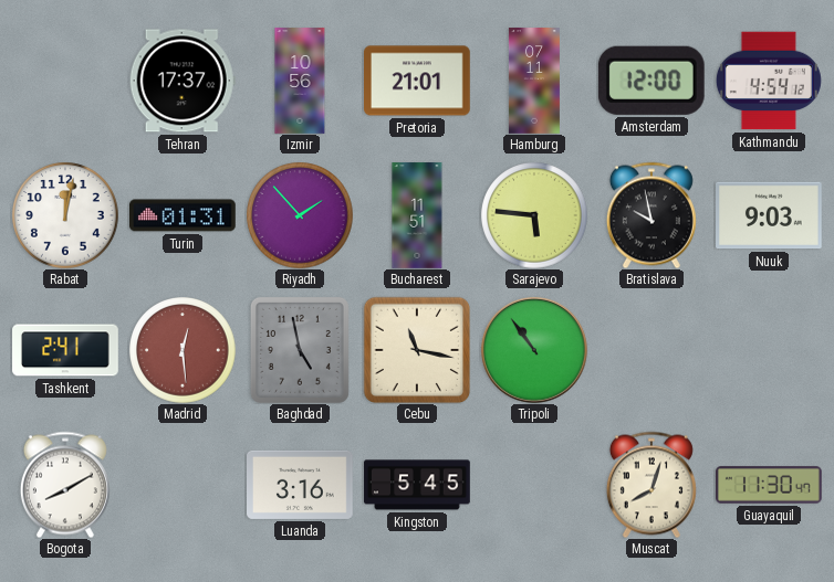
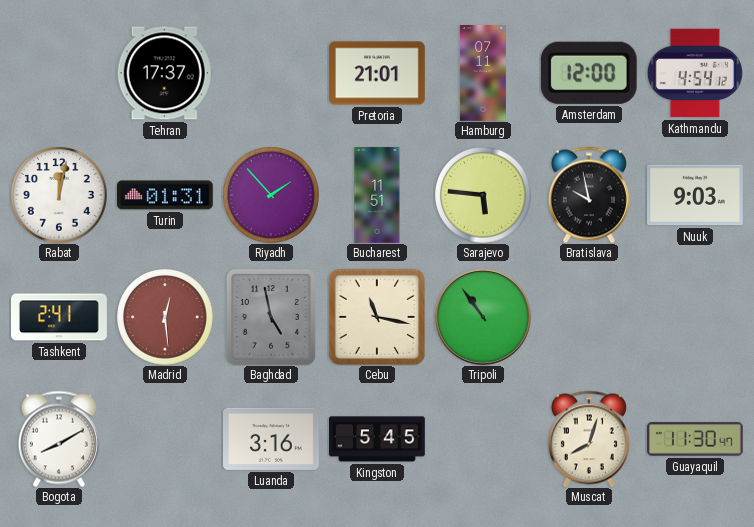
Izmir: 10:56 -> none
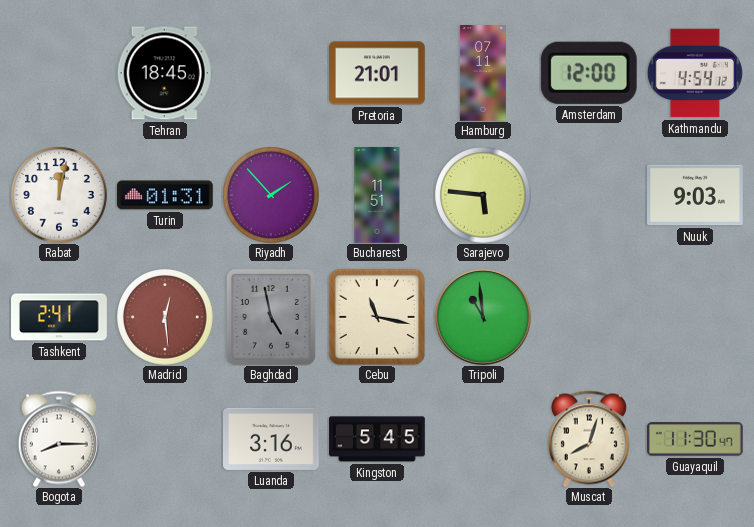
Tehran: 17:37 -> 18:45
Bratislava: 9:58 -> none
Tripoli: 10:54 -> 10:59
Bogota: 8:10 -> 8:15
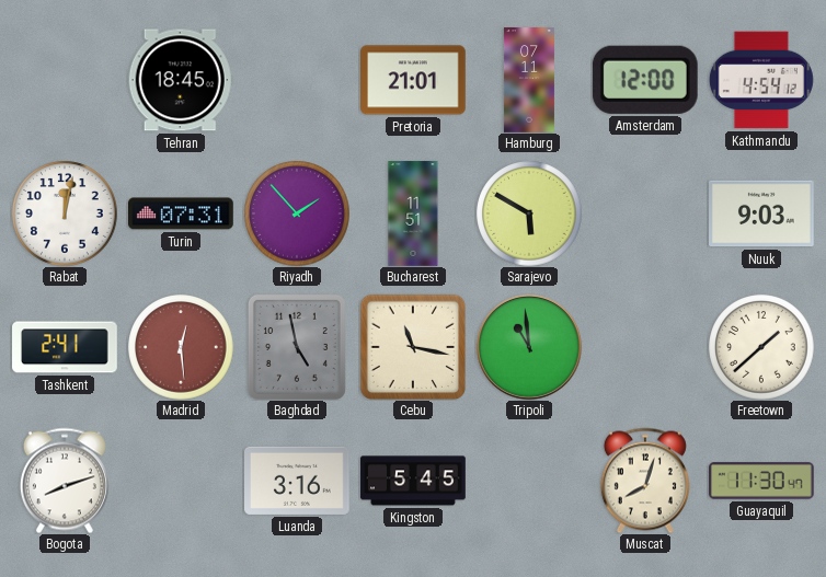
Turin: 01:31 -> 07:31
Sarajevo: 5:46 -> 5:50
Freetown: none -> 1:38
Bogota: 8:15 -> 8:12
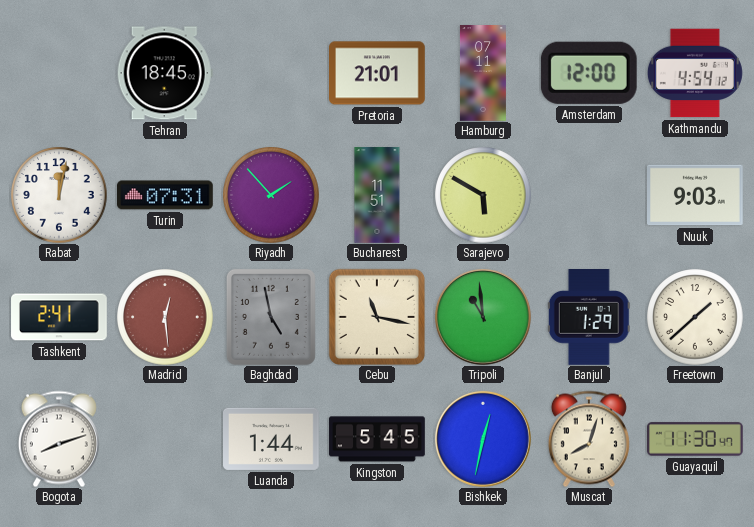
Banjul: none -> 1:29
Luanda: 3:16 -> 1:44
Bishkek: none -> 12:32
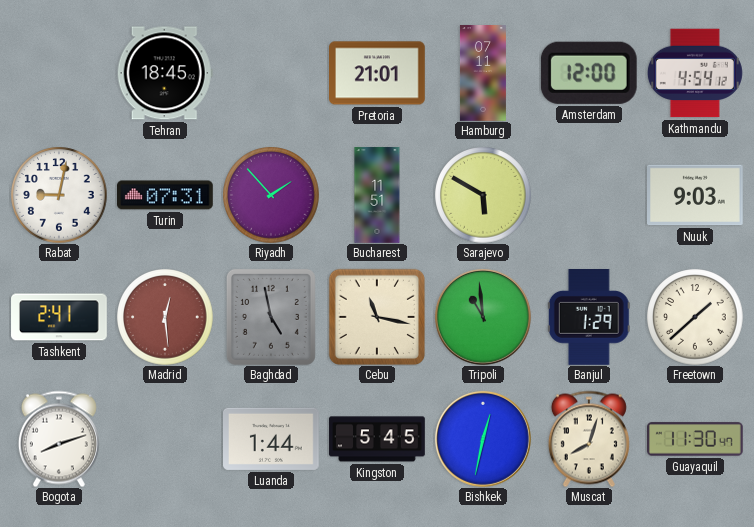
Rabat: 12:02 -> 9:02
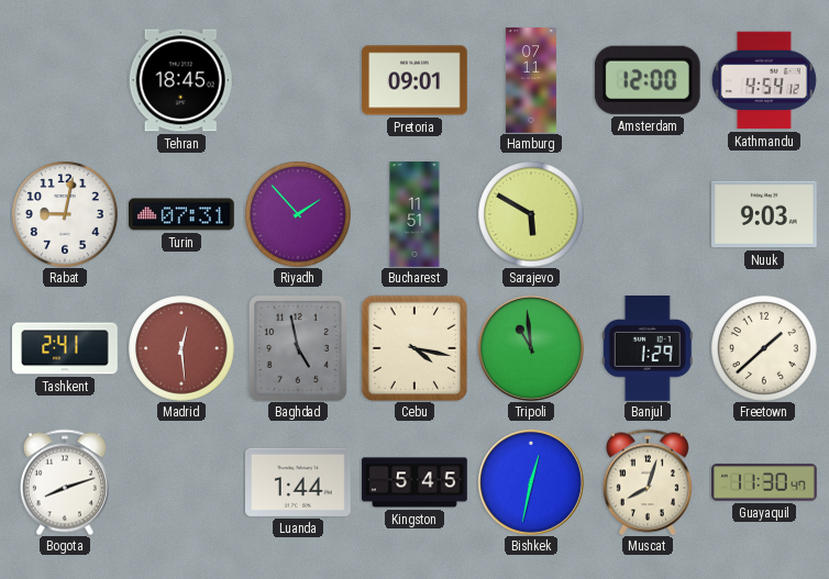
Pretoria: 21:01 -> 09:01
Cebu: 11:17 -> 4:17
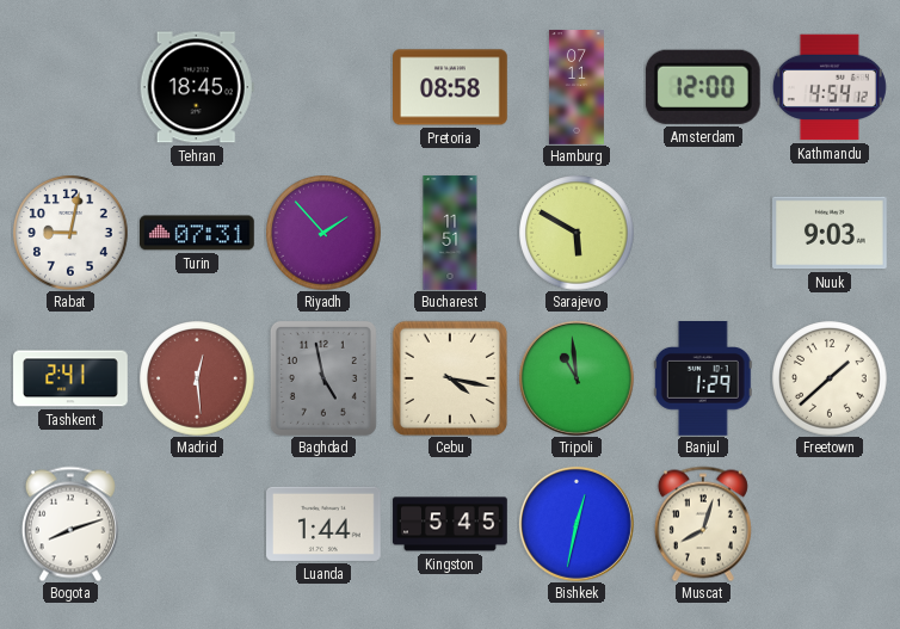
Pretoria: 09:01 -> 08:58
Guayaquil: 11:30 -> none
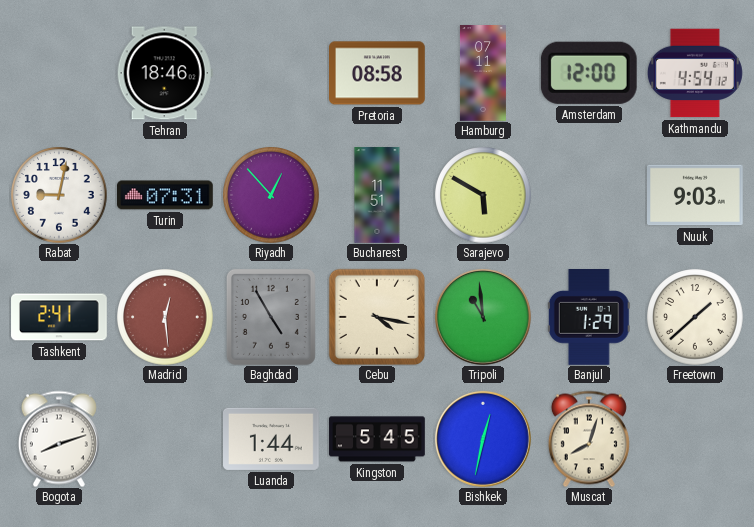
Tehran: 18:45 -> 18:46
Riyadh: 1:53 -> 12:53
Baghdad: 4:58 -> 4:55
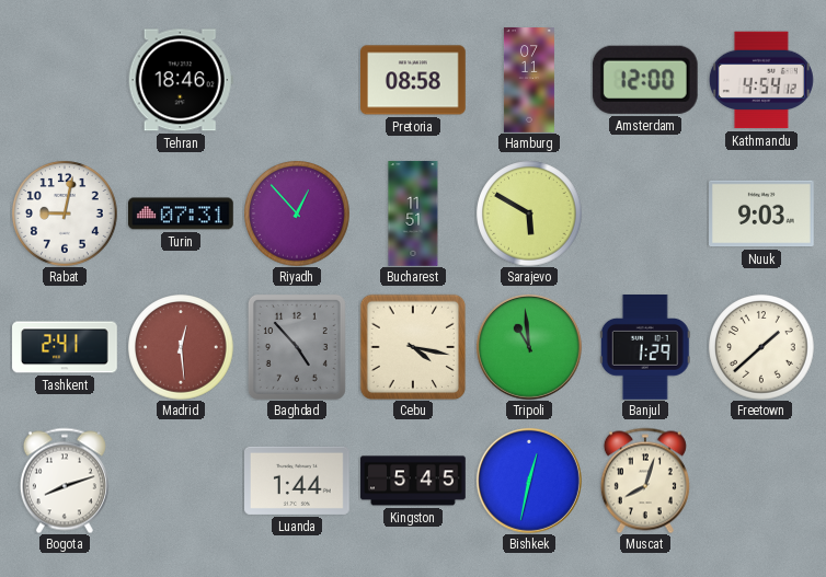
Baghdad: 4:55 -> 4:53
